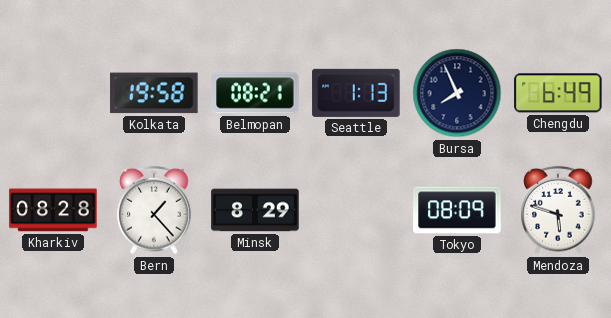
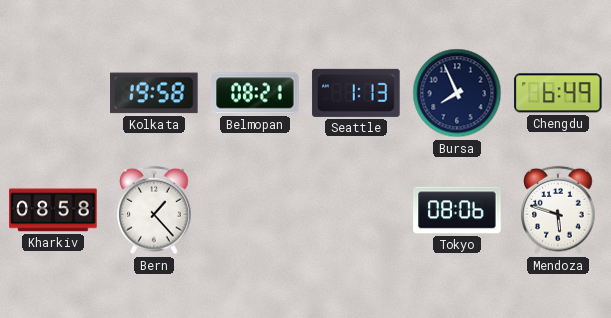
Kharkiv: 08:28 -> 08:58
Minsk: 8:29 -> none
Tokyo: 08:09 -> 08:06
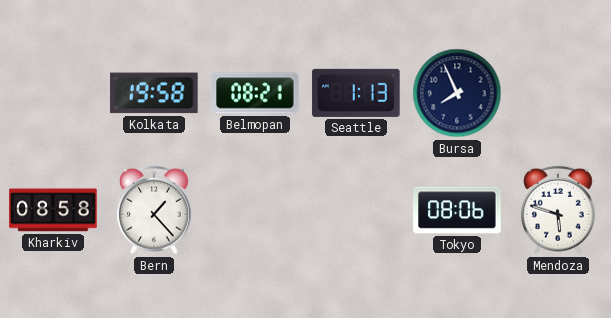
Chengdu: 6:49 -> none
